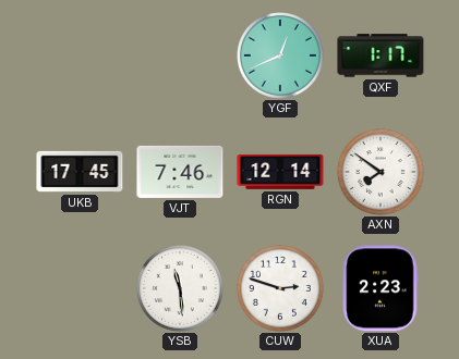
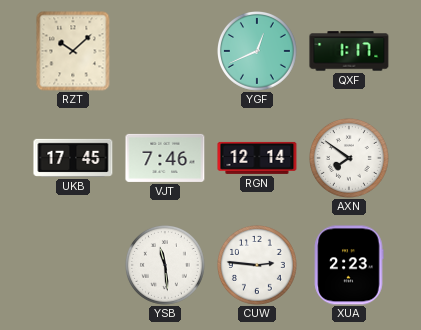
RZT: none -> 10:08
CUW: 2:48 -> 2:46
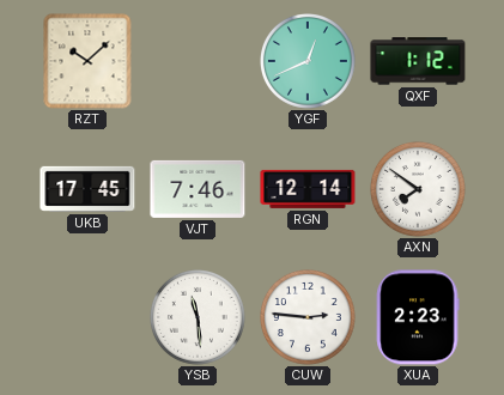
QXF: 1:17 -> 1:12
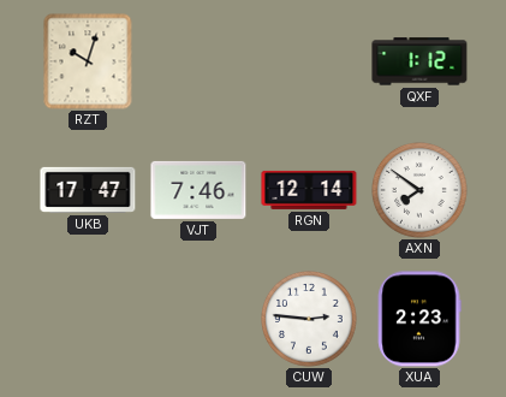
RZT: 10:08 -> 10:03
YGF: 12:41 -> none
UKB: 17:45 -> 17:47
YSB: 11:29 -> none
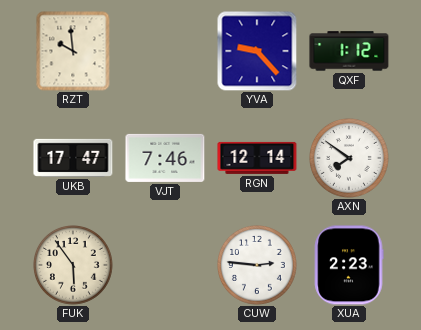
RZT: 10:03 -> 9:59
YVA: none -> 9:23
FUK: none -> 5:54
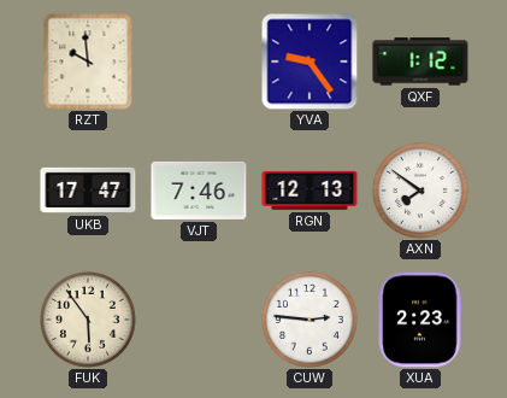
YVA: 9:23 -> 9:24
RGN: 12:14 -> 12:13
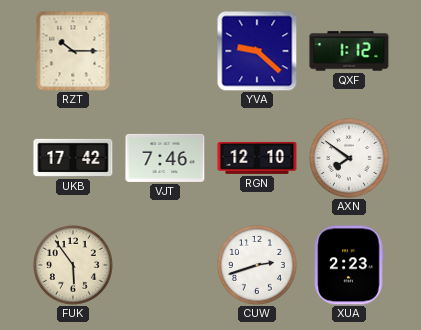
RZT: 9:59 -> 10:15
YVA: 9:24 -> 9:22
UKB: 17:47 -> 17:42
RGN: 12:13 -> 12:10
CUW: 2:46 -> 2:42
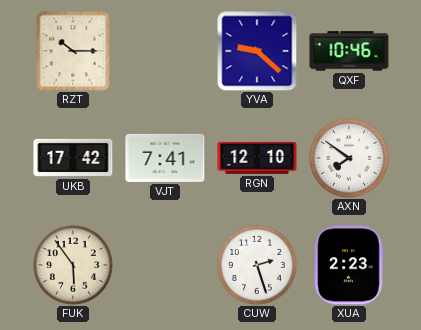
QXF: 1:12 -> 10:46
VJT: 7:46 -> 7:41
CUW: 2:42 -> 2:27
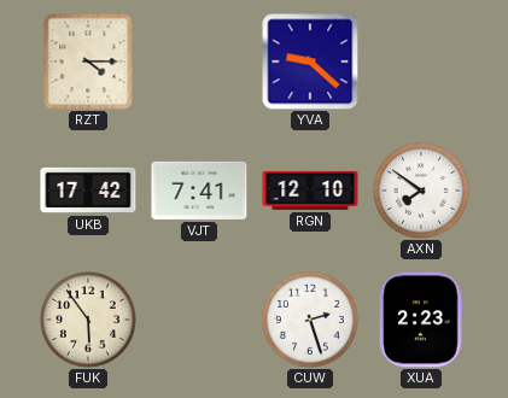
RZT: 10:15 -> 4:15
QXF: 10:46 -> none
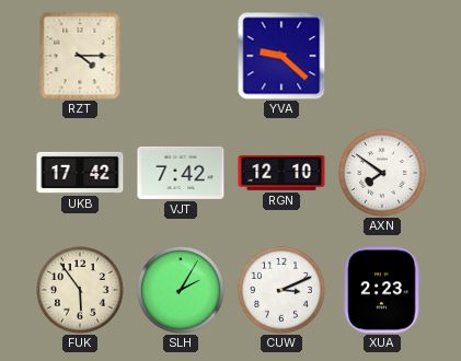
VJT: 7:41 -> 7:42
SLH: none -> 2:05
CUW: 2:27 -> 3:11
